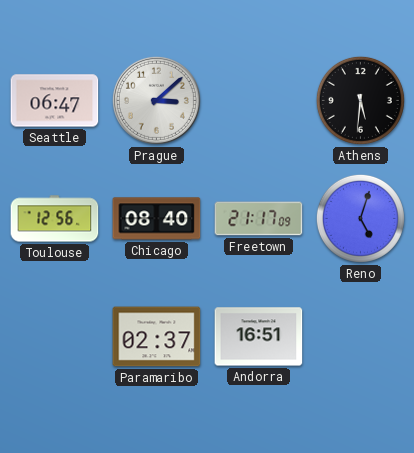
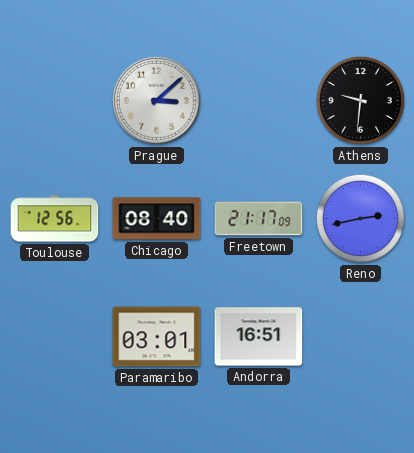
Seattle: 06:47 -> none
Athens: 5:31 -> 9:31
Reno: 5:03 -> 2:43
Paramaribo: 02:37 -> 03:01
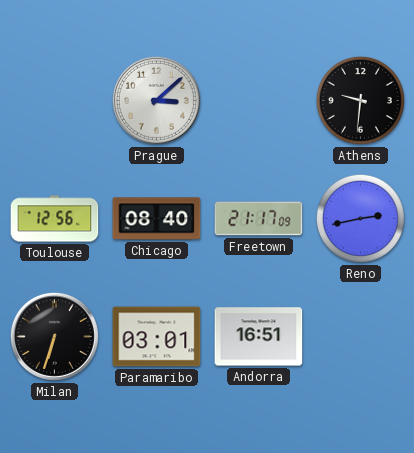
Milan: none -> 6:33
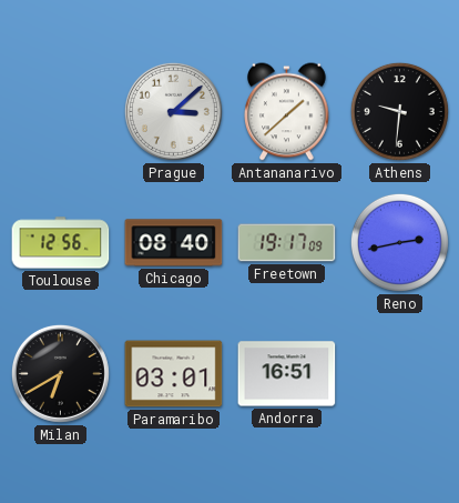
Antananarivo: none -> 1:38
Freetown: 21:17 -> 19:17
Milan: 6:33 -> 6:40
